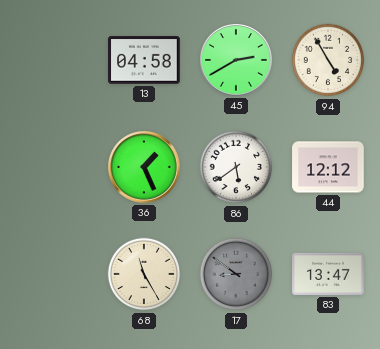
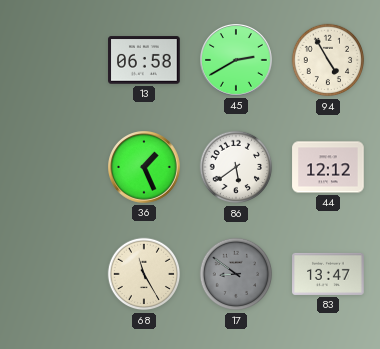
13: 04:58 -> 06:58
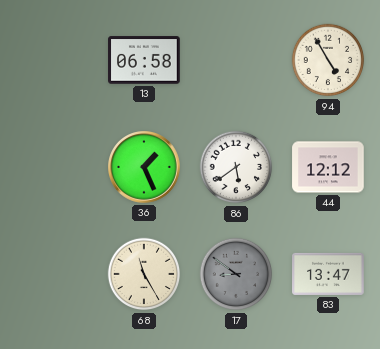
45: 2:40 -> none
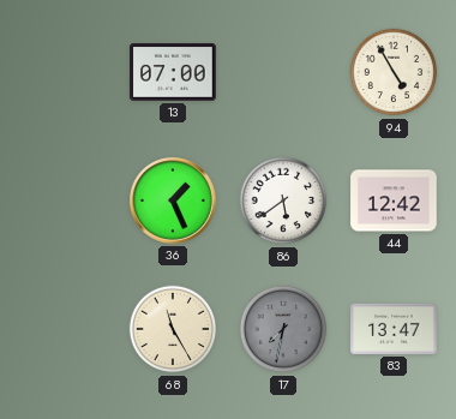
13: 06:58 -> 07:00
44: 12:12 -> 12:42
17: 8:51 -> 7:32
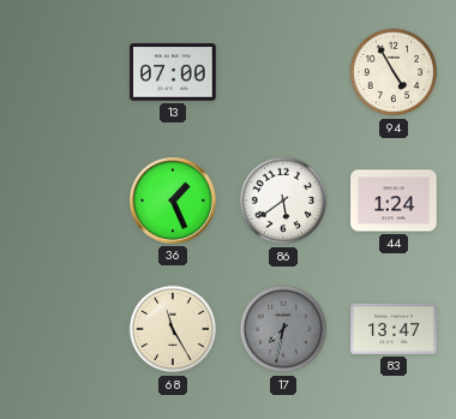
44: 12:42 -> 1:24
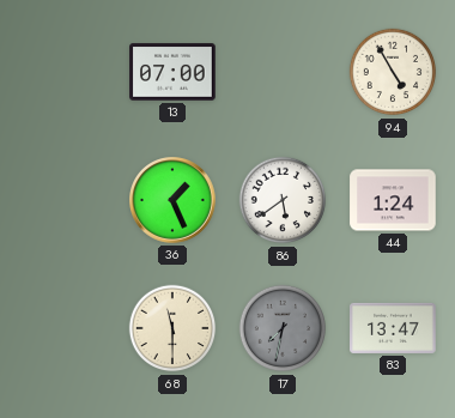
68: 11:25 -> 11:30
